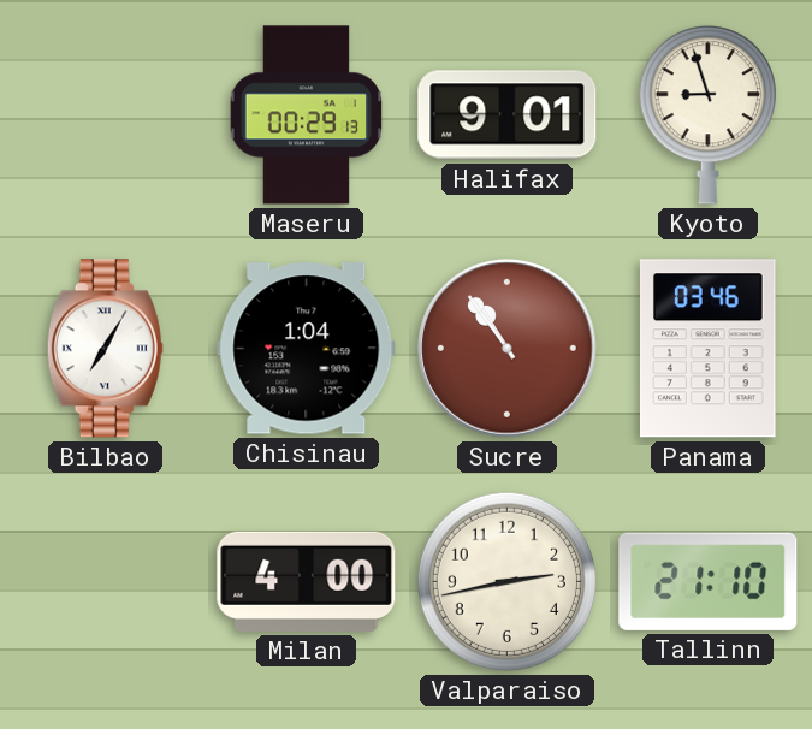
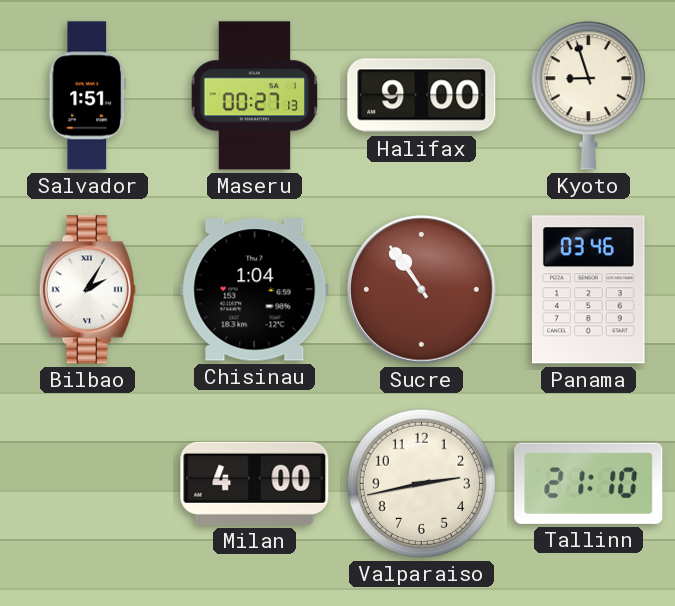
Salvador: none -> 1:51
Maseru: 00:29 -> 00:27
Halifax: 9:01 -> 9:00
Bilbao: 7:05 -> 2:05
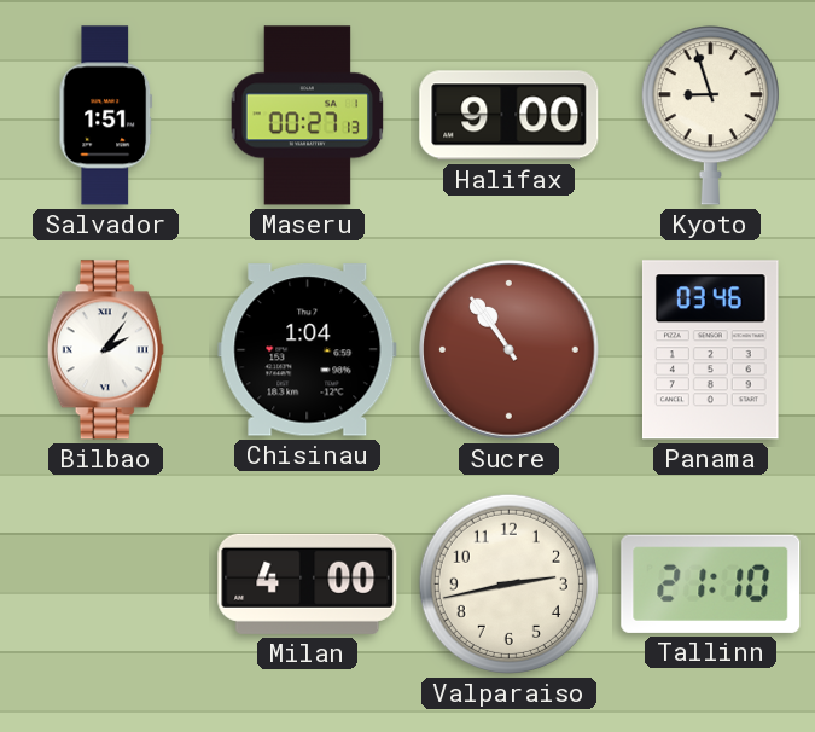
Bilbao: 2:05 -> 2:06
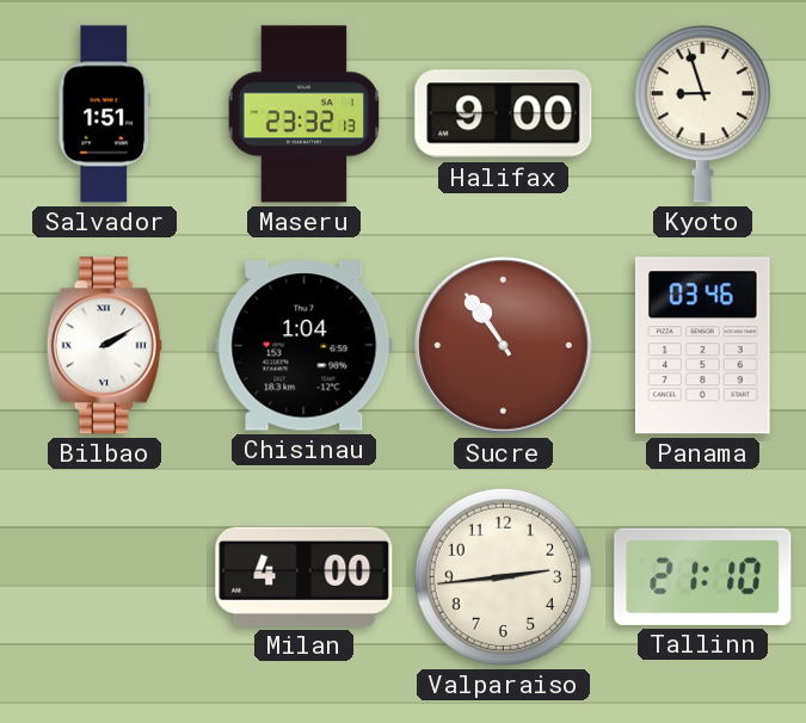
Maseru: 00:27 -> 23:32
Bilbao: 2:06 -> 2:10
Valparaiso: 2:43 -> 2:44
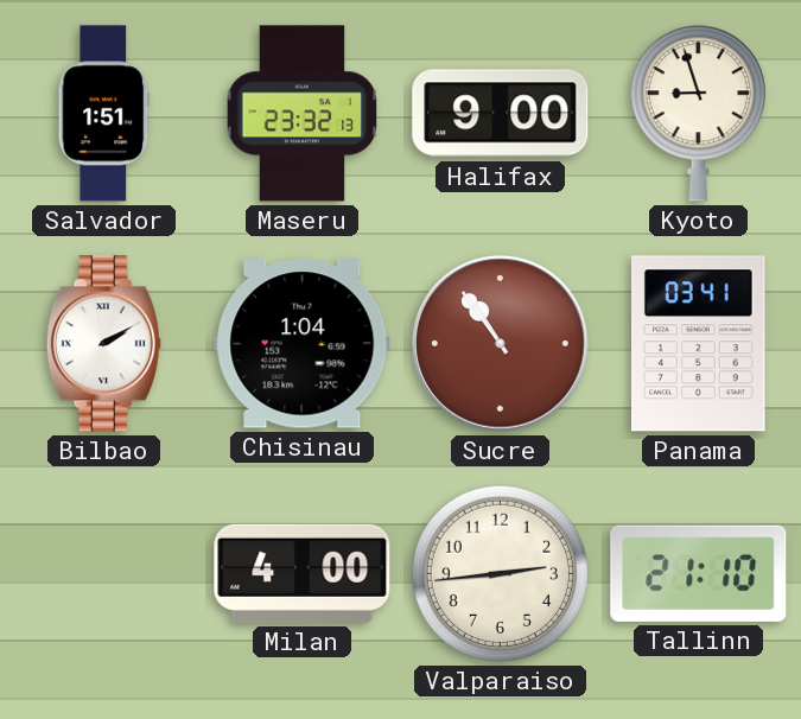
Panama: 03:46 -> 03:41
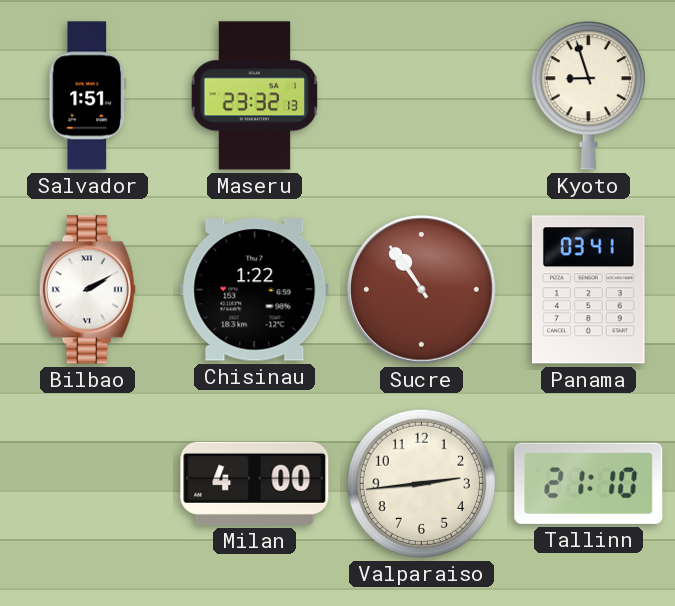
Halifax: 9:00 -> none
Chisinau: 1:04 -> 1:22
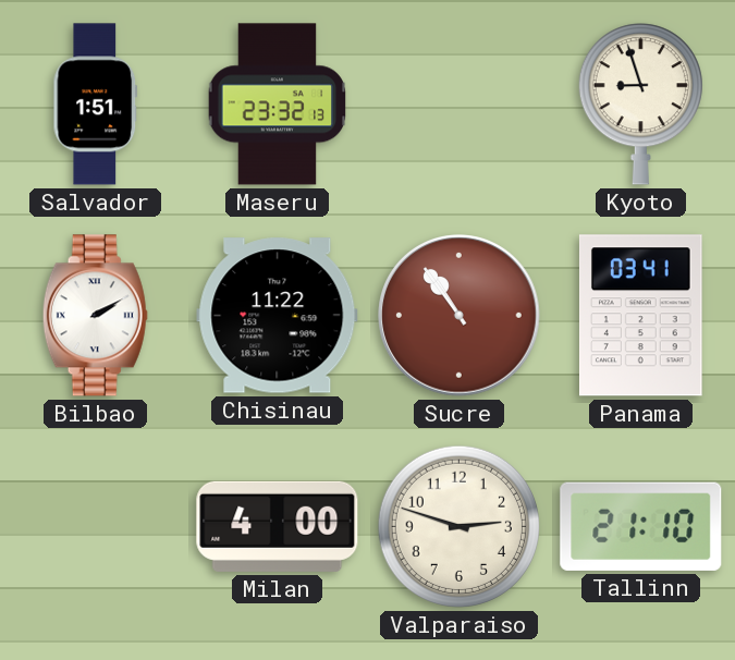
Chisinau: 1:22 -> 11:22
Valparaiso: 2:44 -> 2:48
